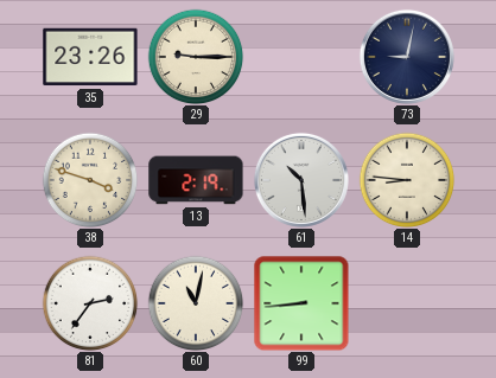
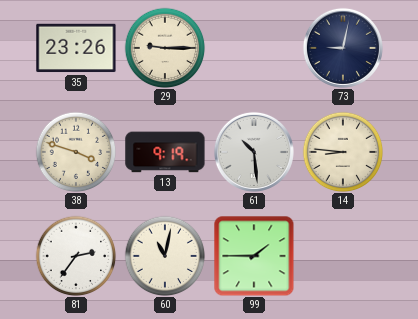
13: 2:19 -> 9:19
99: 8:44 -> 1:45
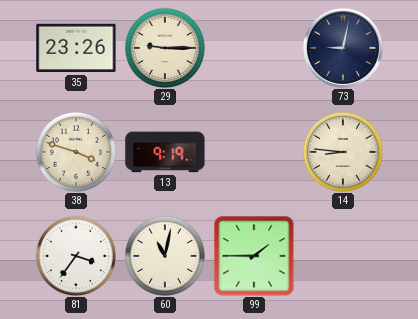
61: 10:29 -> none
81: 2:36 -> 3:36
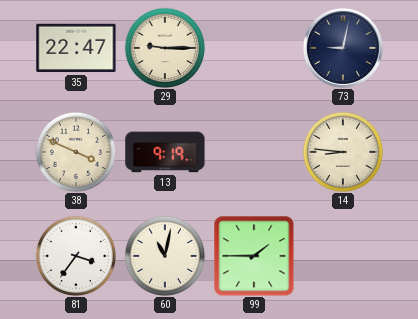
35: 23:26 -> 22:47
38: 3:48 -> 3:49
